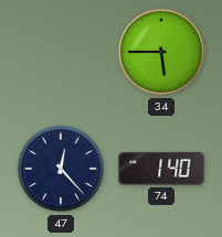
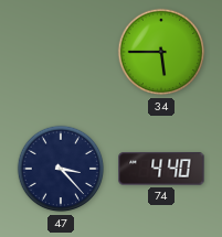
47: 12:23 -> 3:23
74: 1:40 -> 4:40
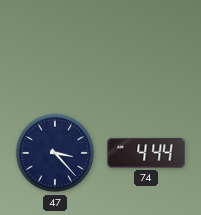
34: 5:45 -> none
74: 4:40 -> 4:44
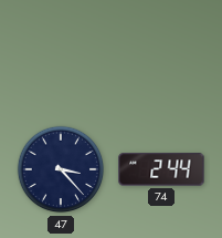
74: 4:44 -> 2:44
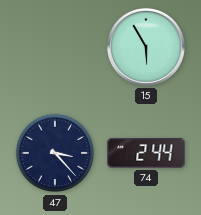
15: none -> 5:55
